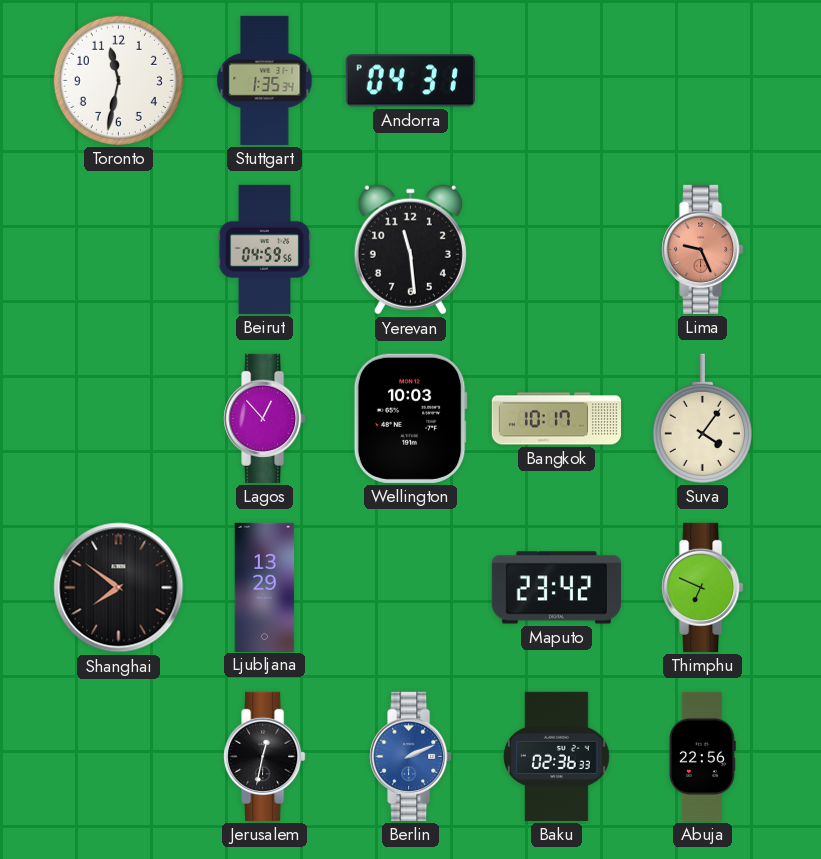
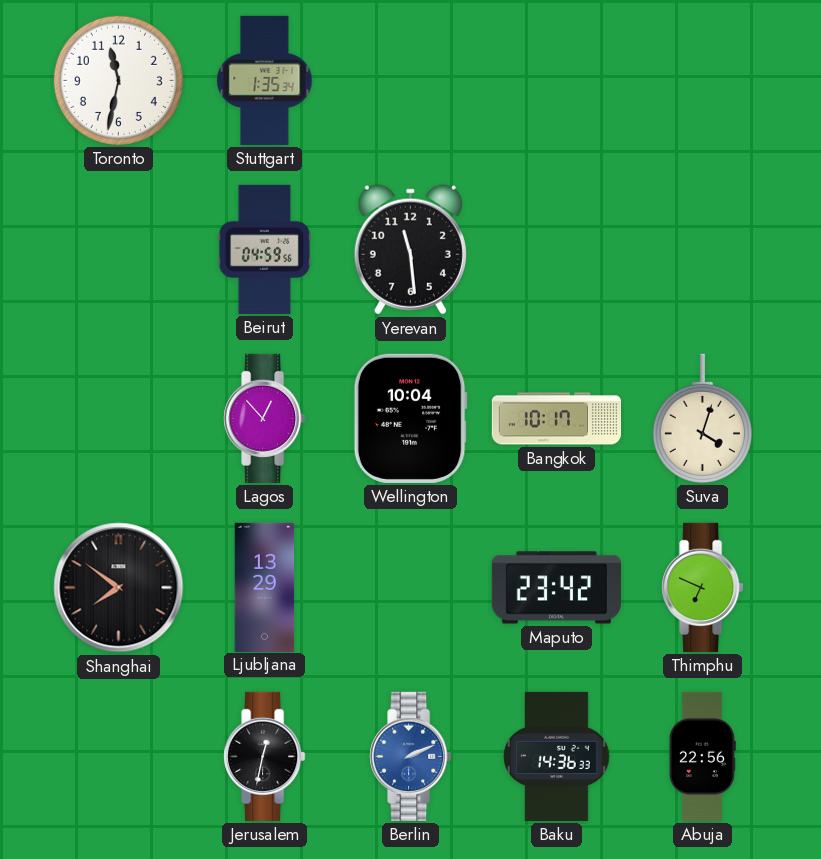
Andorra: 04:31 -> none
Lima: 9:26 -> none
Wellington: 10:03 -> 10:04
Suva: 4:06 -> 4:03
Baku: 02:36 -> 14:36
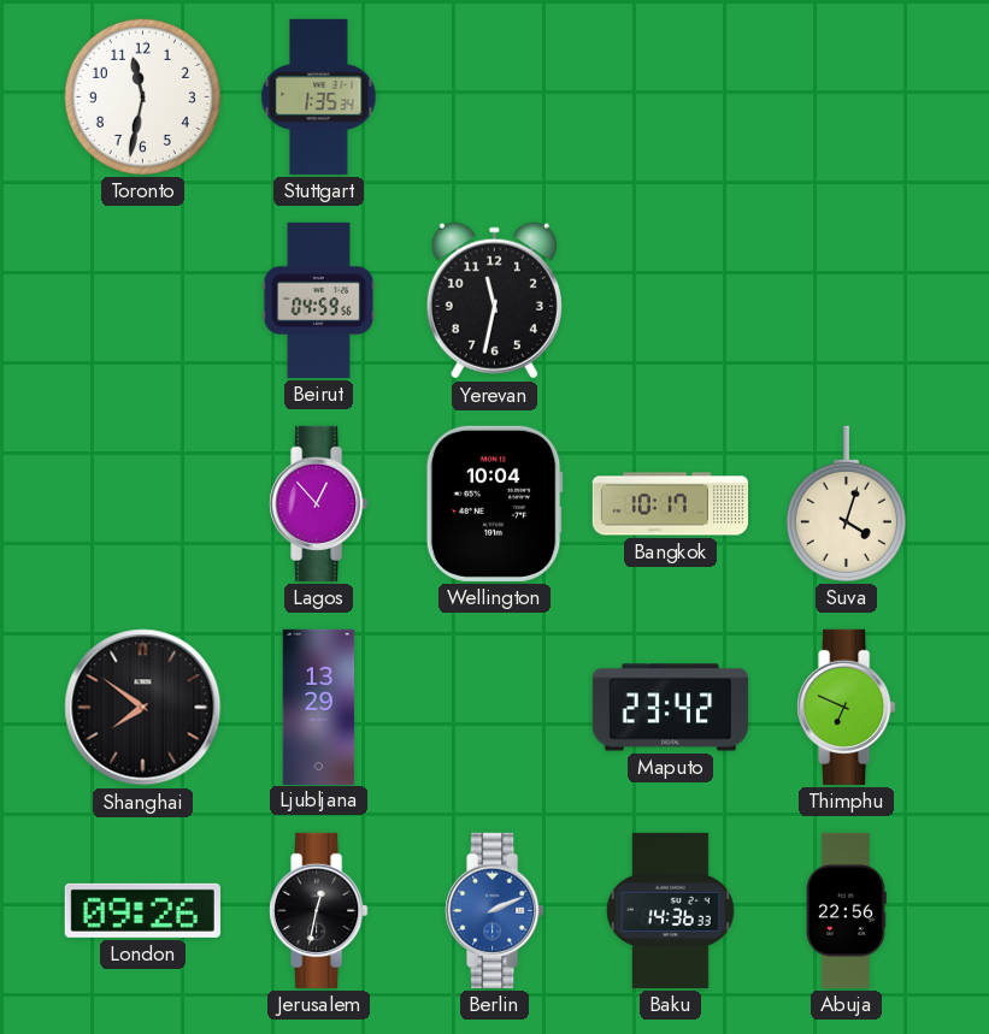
Yerevan: 11:29 -> 11:32
London: none -> 09:26
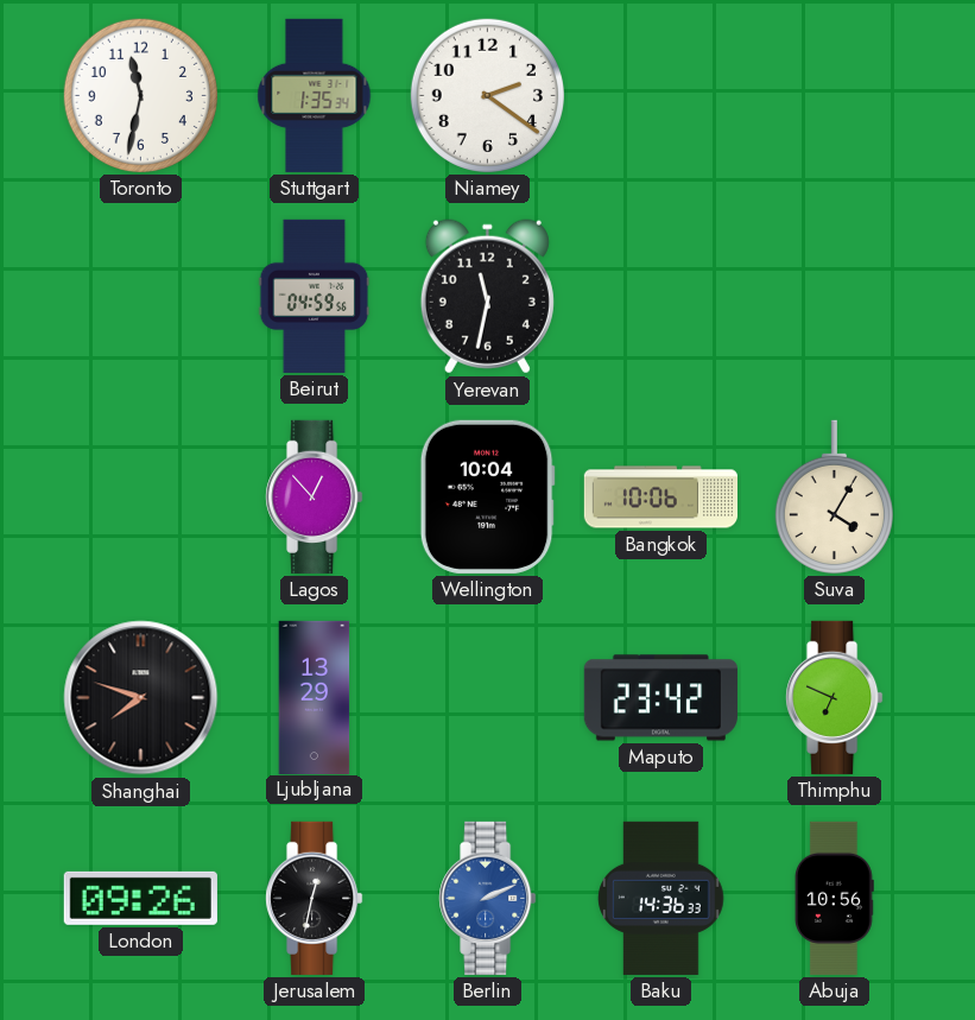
Niamey: none -> 2:21
Bangkok: 10:17 -> 10:06
Suva: 4:03 -> 4:05
Shanghai: 7:51 -> 7:48
Abuja: 22:56 -> 10:56
